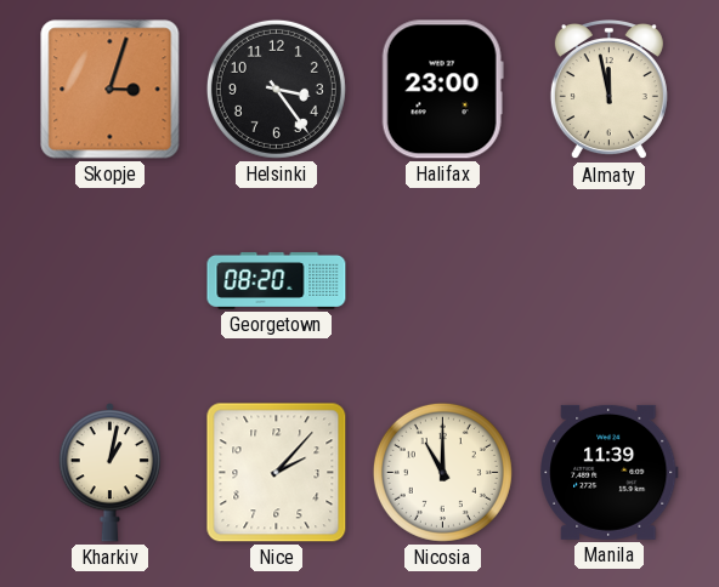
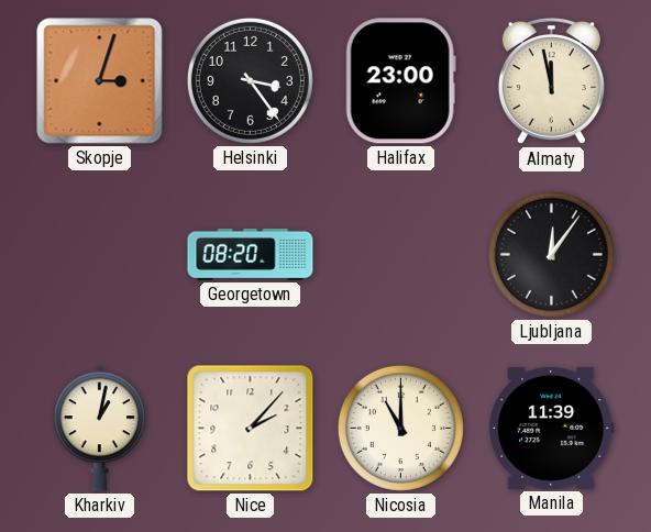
Ljubljana: none -> 12:06
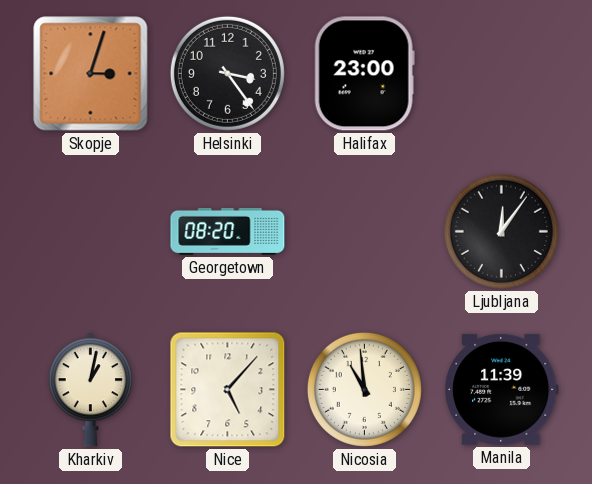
Almaty: 11:58 -> none
Nice: 2:07 -> 5:07
Nicosia: 11:00 -> 10:59
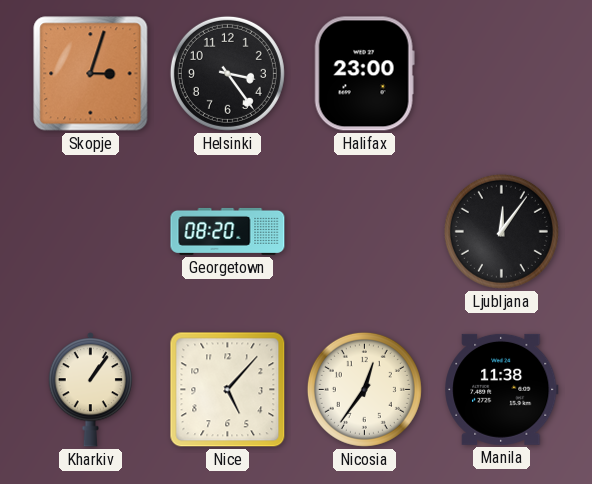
Kharkiv: 1:02 -> 1:06
Nicosia: 10:59 -> 12:36
Manila: 11:39 -> 11:38
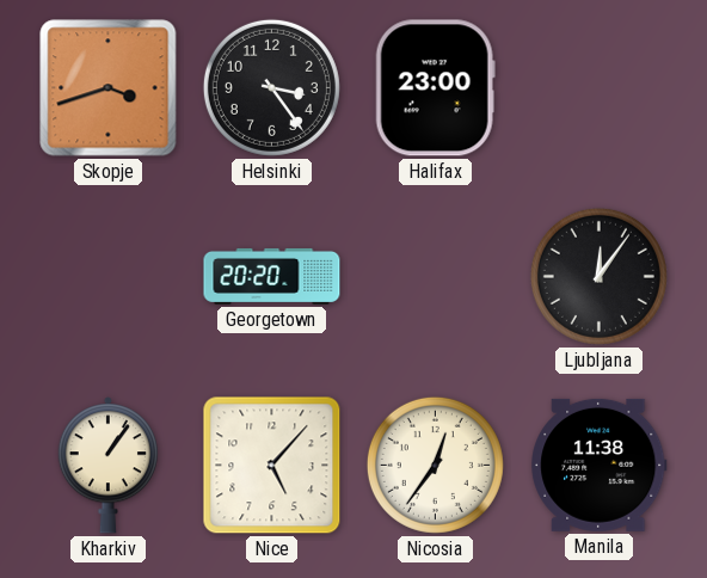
Skopje: 3:03 -> 3:42
Georgetown: 08:20 -> 20:20
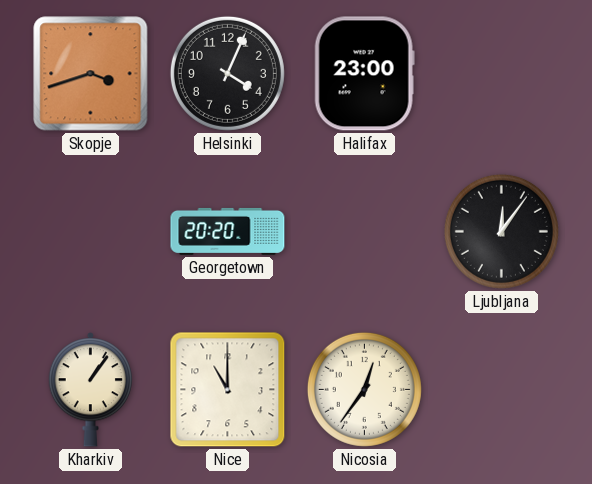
Helsinki: 3:24 -> 4:04
Nice: 5:07 -> 11:00
Manila: 11:38 -> none
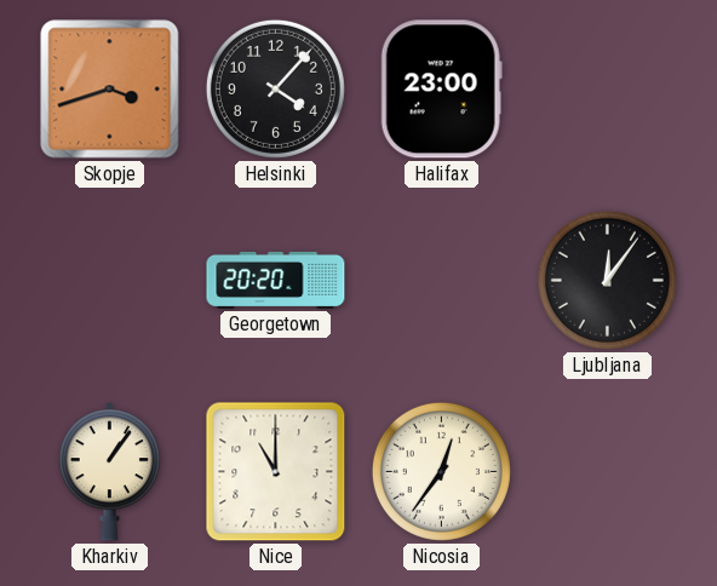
Helsinki: 4:04 -> 4:07
